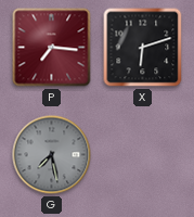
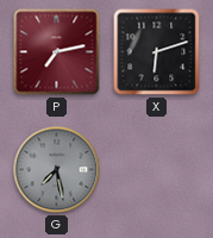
P: 7:16 -> 7:13
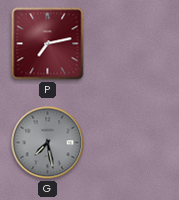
X: 6:12 -> none
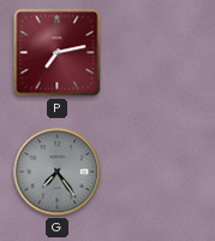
G: 7:28 -> 7:24
